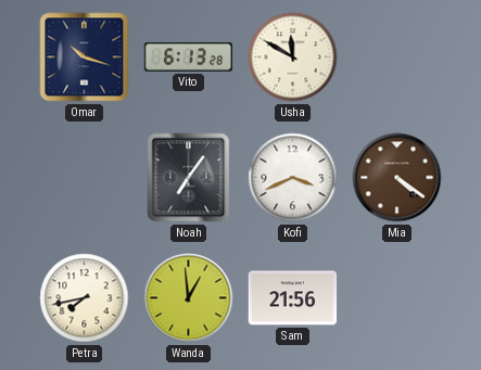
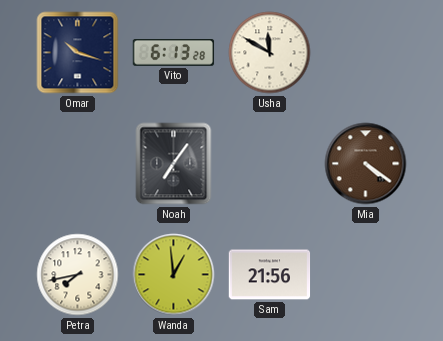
Kofi: 3:41 -> none
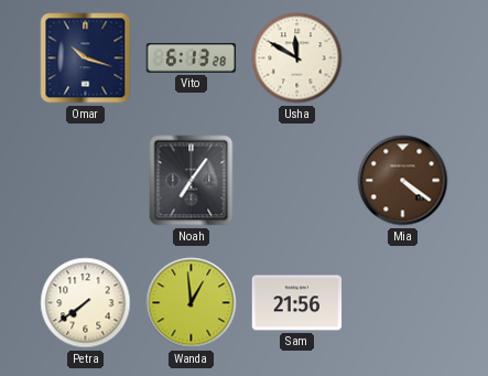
Petra: 7:43 -> 7:39
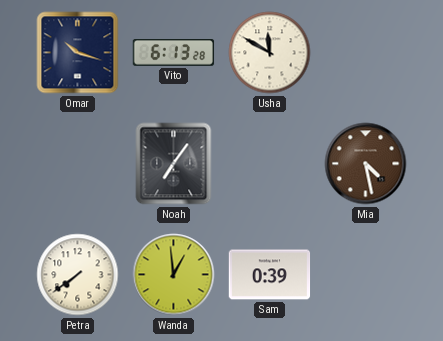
Mia: 4:21 -> 4:28
Sam: 21:56 -> 0:39
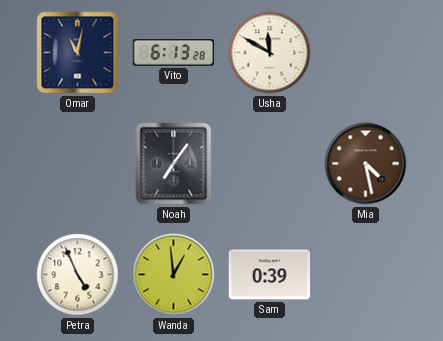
Omar: 10:18 -> 11:02
Petra: 7:39 -> 4:56
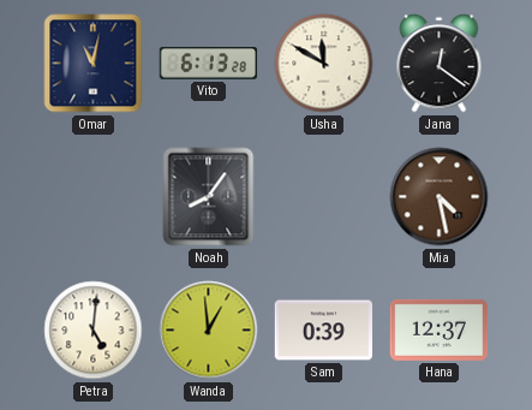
Jana: none -> 12:21
Noah: 7:06 -> 8:06
Petra: 4:56 -> 5:01
Hana: none -> 12:37
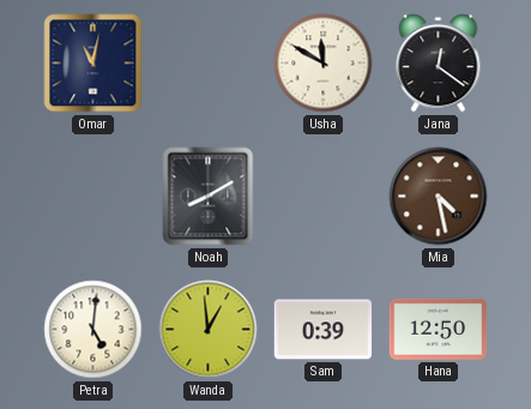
Vito: 6:13 -> none
Noah: 8:06 -> 8:10
Hana: 12:37 -> 12:50
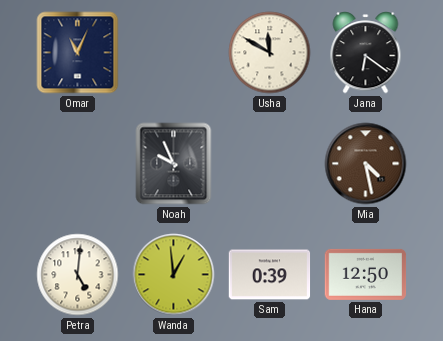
Omar: 11:02 -> 11:04
Jana: 12:21 -> 6:21
Noah: 8:10 -> 9:56
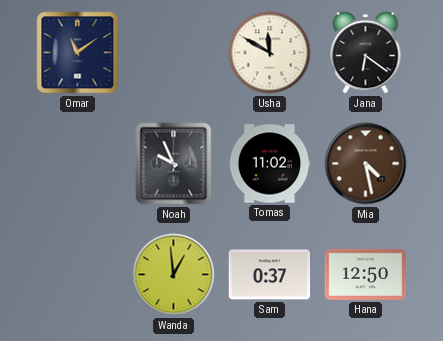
Omar: 11:04 -> 11:09
Tomas: none -> 11:02
Petra: 5:01 -> none
Sam: 0:39 -> 0:37
